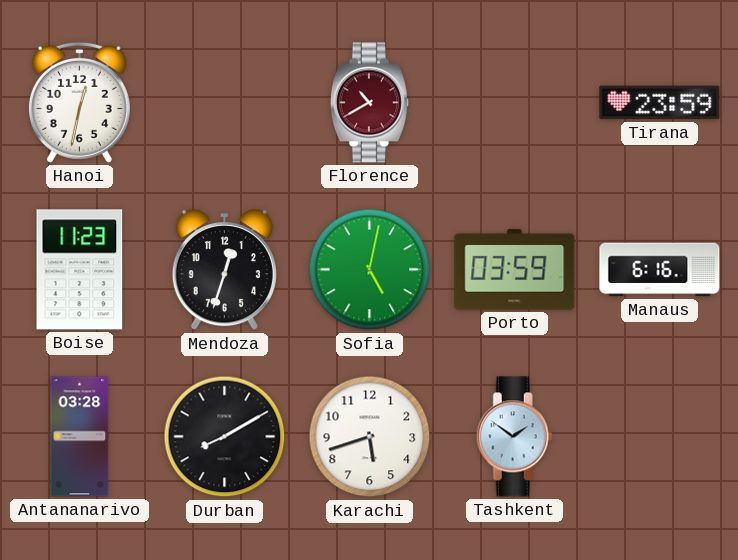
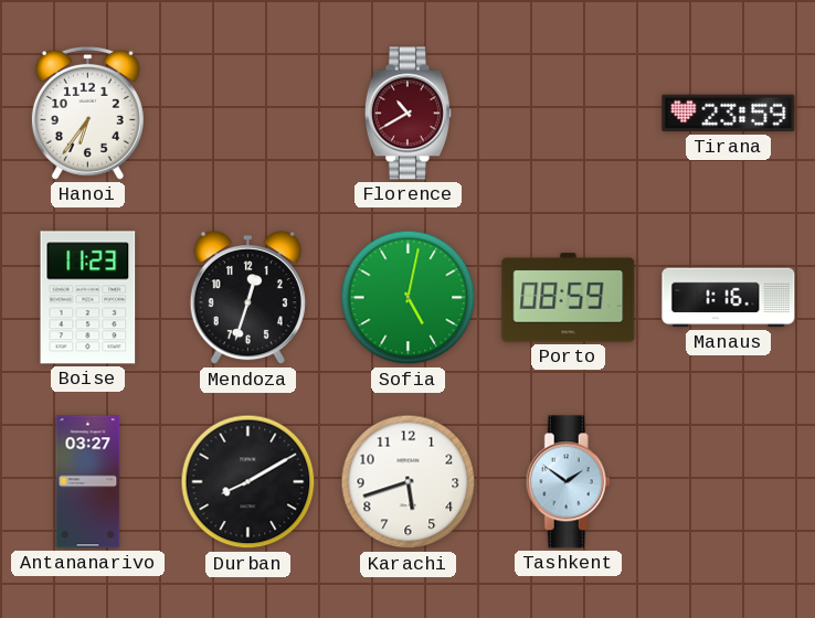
Hanoi: 12:32 -> 6:36
Porto: 03:59 -> 08:59
Manaus: 6:16 -> 1:16
Antananarivo: 03:28 -> 03:27
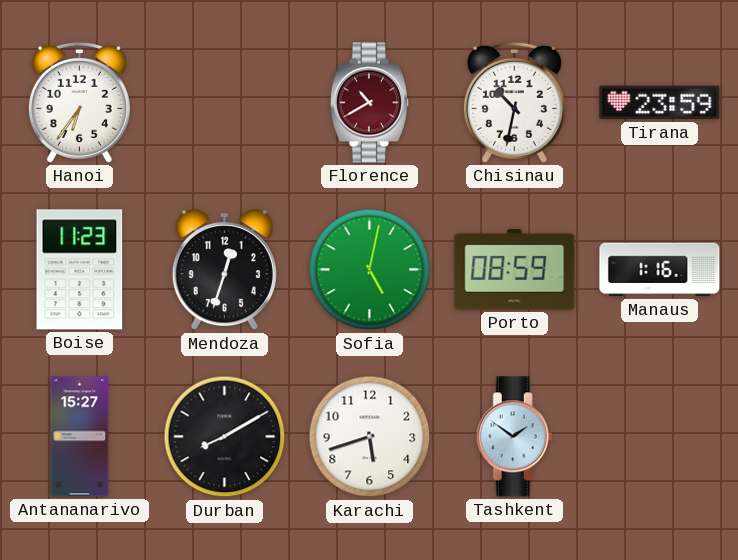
Chisinau: none -> 10:32
Antananarivo: 03:27 -> 15:27
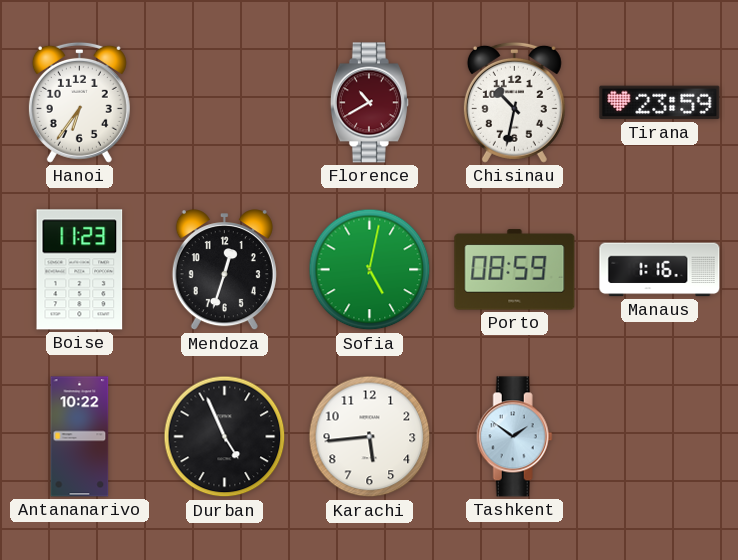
Antananarivo: 15:27 -> 10:22
Durban: 8:10 -> 4:56
Karachi: 5:42 -> 5:44
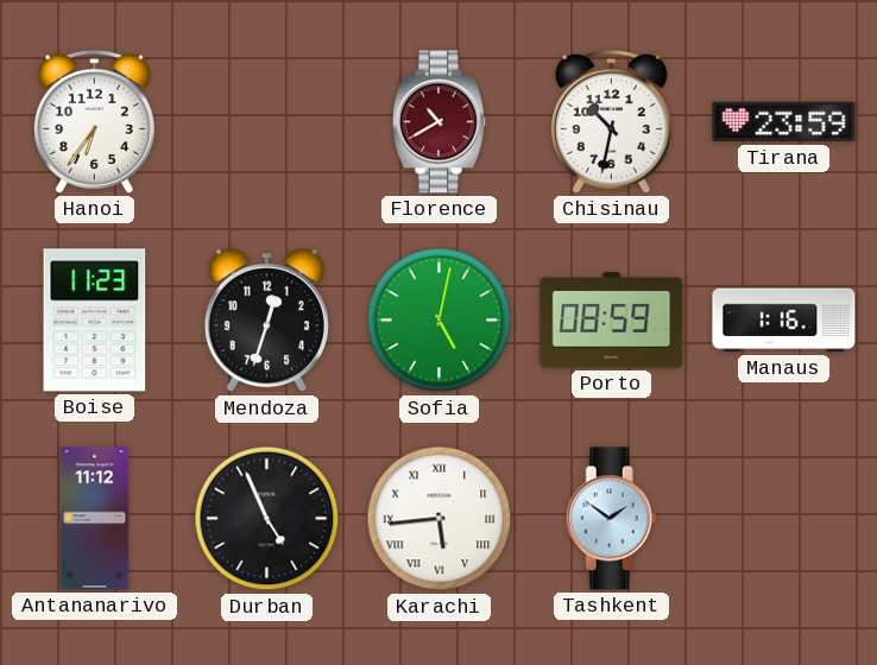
Antananarivo: 10:22 -> 11:12
Karachi numerals: Arabic -> Roman
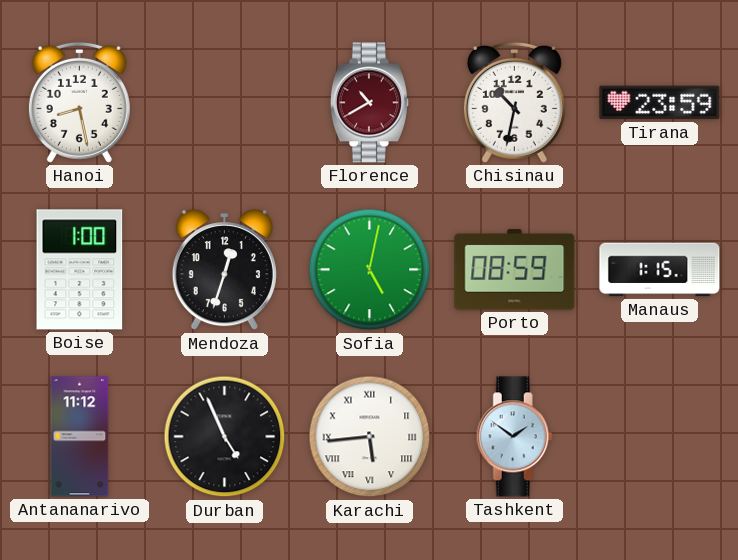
Hanoi: 6:36 -> 8:28
Boise: 11:23 -> 1:00
Manaus: 1:16 -> 1:15
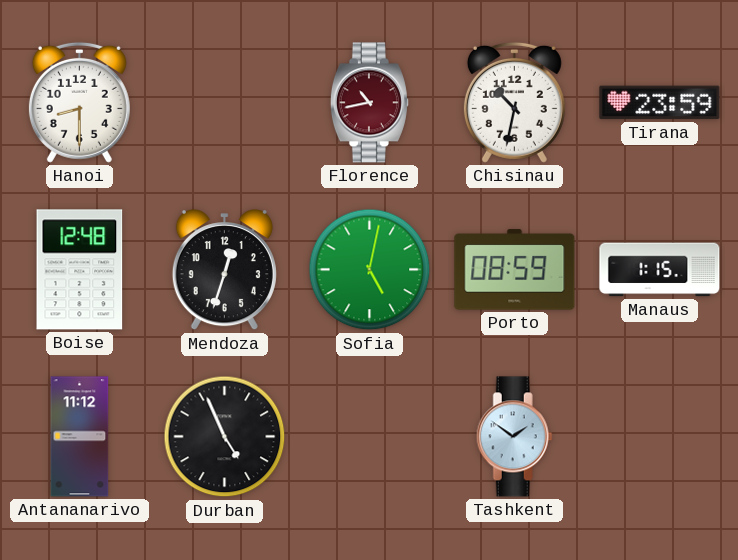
Hanoi: 8:28 -> 8:30
Florence: 10:40 -> 10:43
Boise: 1:00 -> 12:48
Karachi: 5:44 -> none
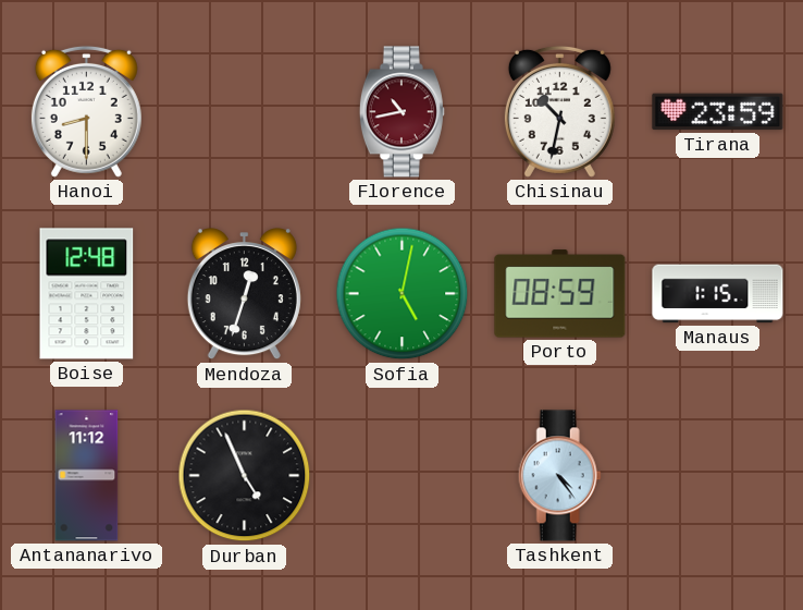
Tashkent: 1:51 -> 4:24
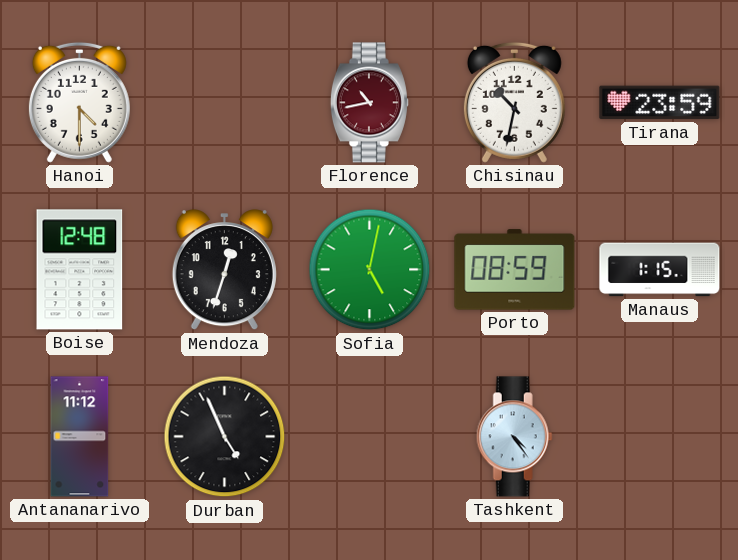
Hanoi: 8:30 -> 4:30
